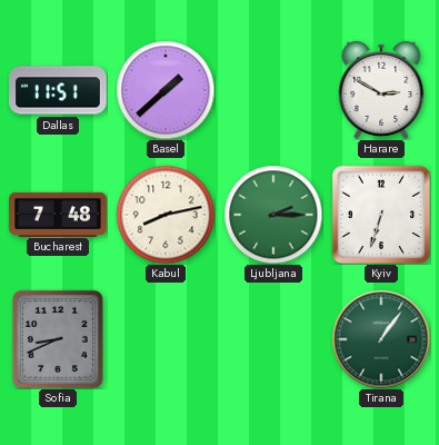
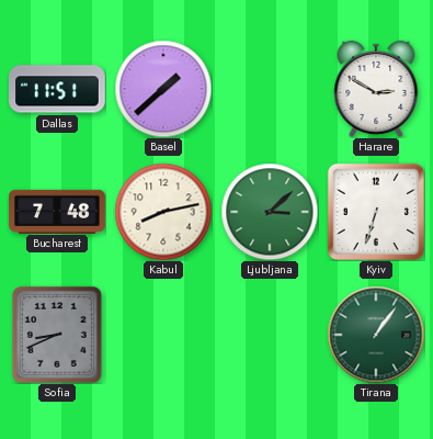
Ljubljana: 2:15 -> 3:08
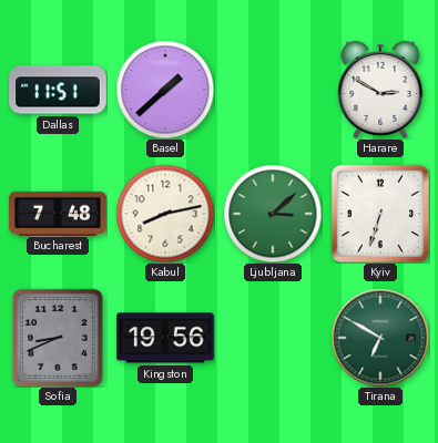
Kingston: none -> 19:56
Tirana: 1:06 -> 6:50
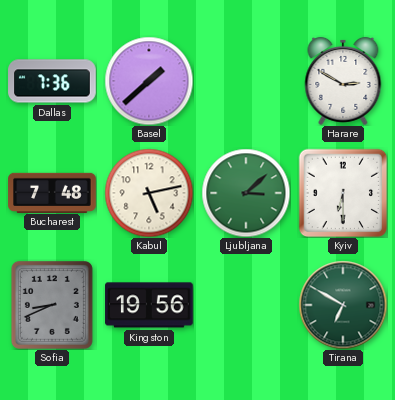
Dallas: 11:51 -> 7:36
Kabul: 8:13 -> 5:13
Kyiv: 6:33 -> 6:30
